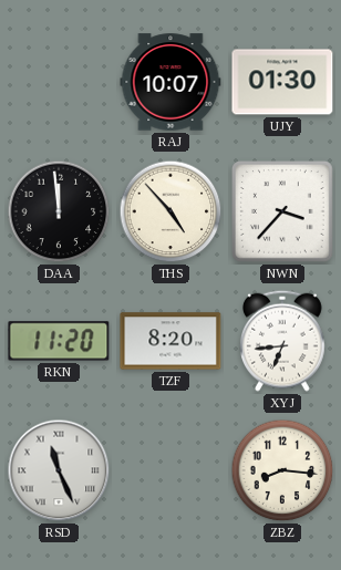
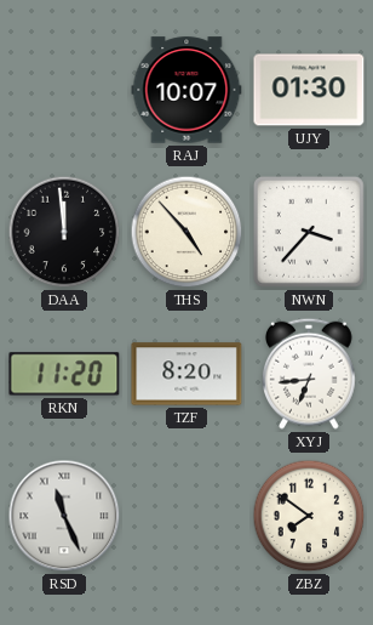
ZBZ: 8:16 -> 7:51
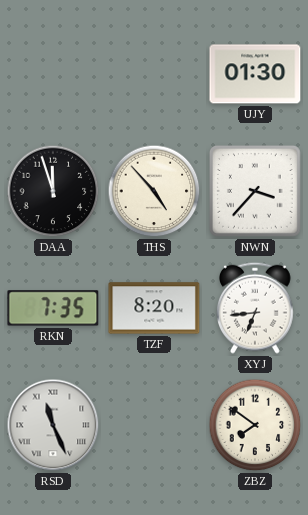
RAJ: 10:07 -> none
DAA: 11:59 -> 11:57
RKN: 11:20 -> 7:35
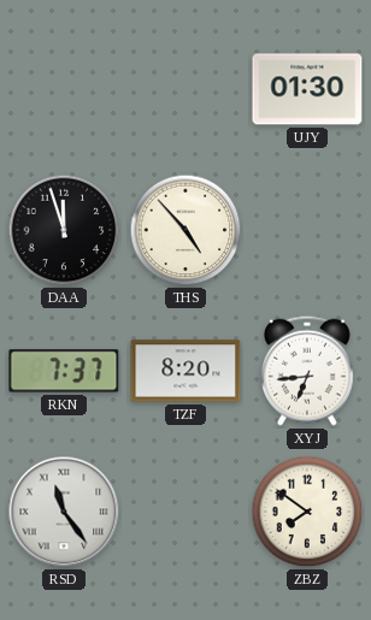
NWN: 3:37 -> none
RKN: 7:35 -> 7:37
RSD: 11:26 -> 11:24
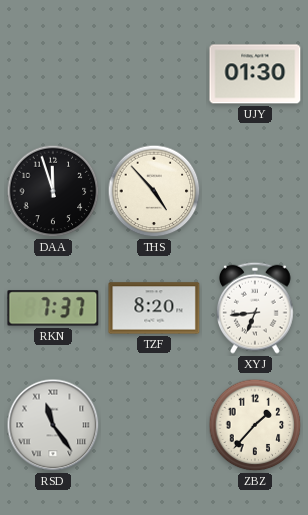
ZBZ: 7:51 -> 1:37
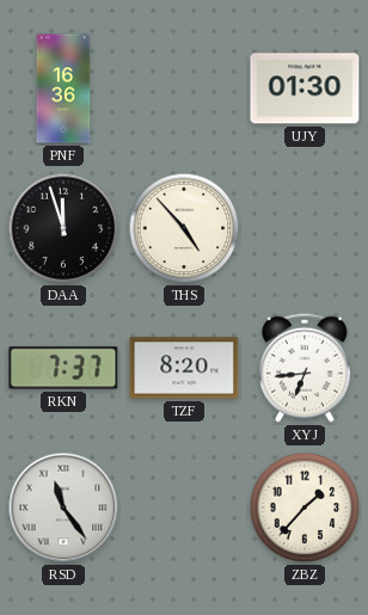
PNF: none -> 16:36
